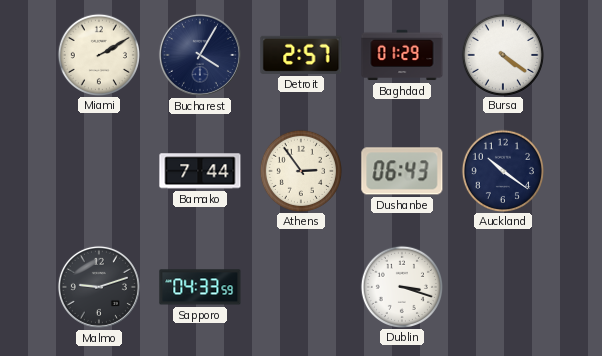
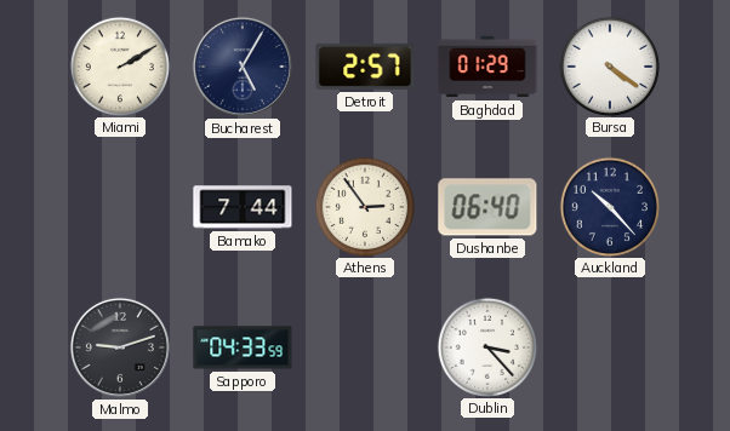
Bucharest: 4:05 -> 5:05
Dushanbe: 06:43 -> 06:40
Auckland: 10:21 -> 10:23
Dublin: 3:18 -> 3:23
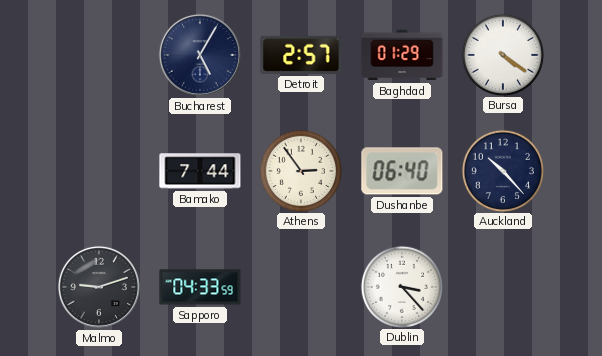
Miami: 2:10 -> none
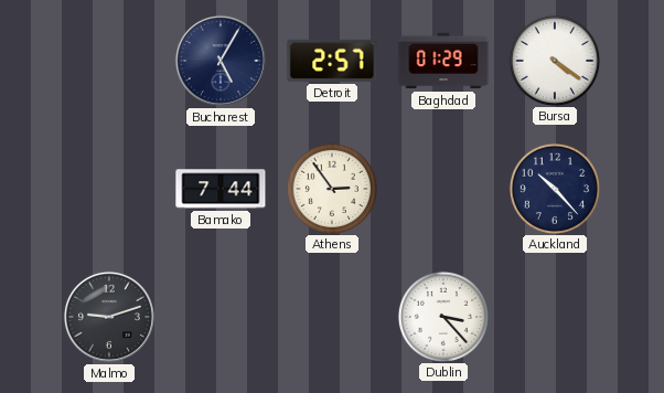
Dushanbe: 06:40 -> none
Sapporo: 04:33 -> none
